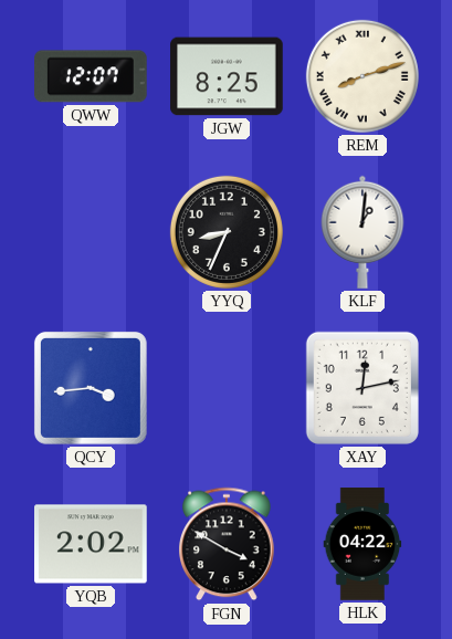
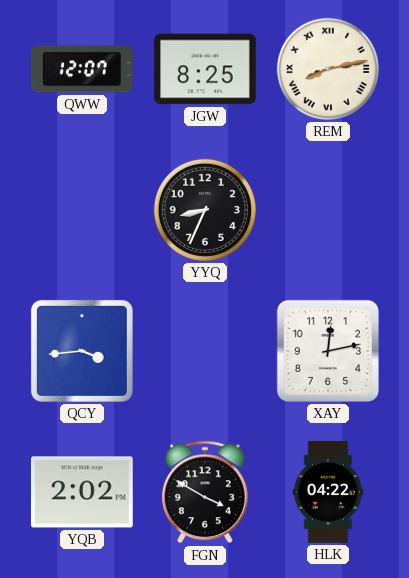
REM: 8:12 -> 8:13
KLF: 1:01 -> none
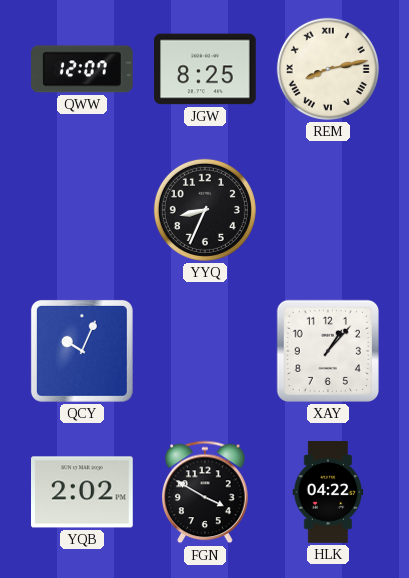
QCY: 3:44 -> 10:04
XAY: 12:13 -> 1:07
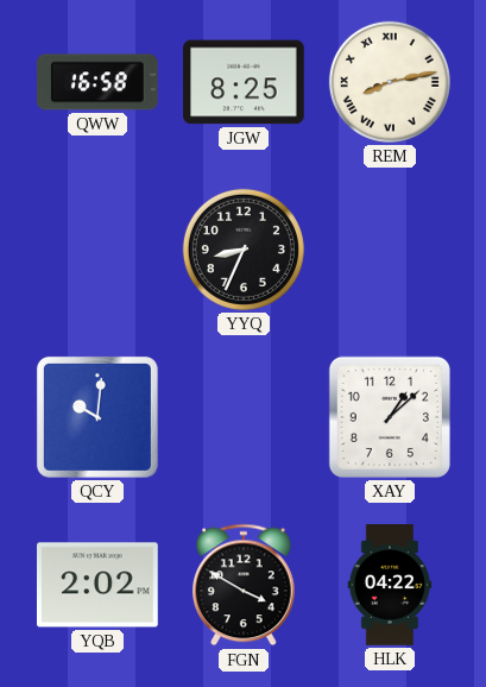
QWW: 12:07 -> 16:58
QCY: 10:04 -> 10:01
XAY: 1:07 -> 1:08
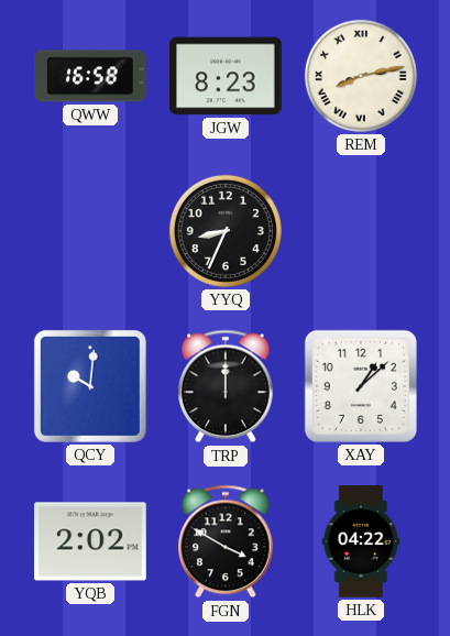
JGW: 8:25 -> 8:23
TRP: none -> 12:00
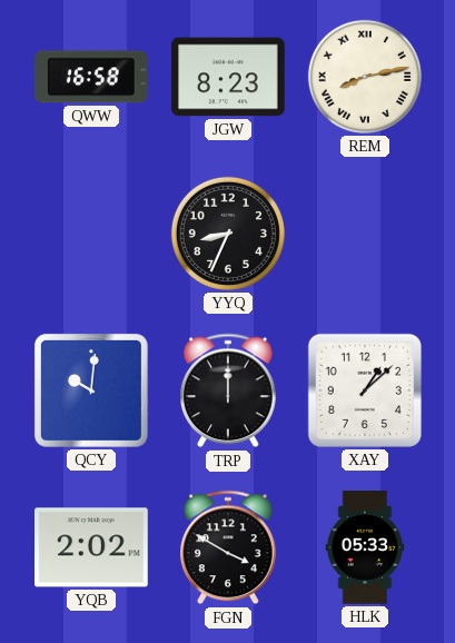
HLK: 04:22 -> 05:33
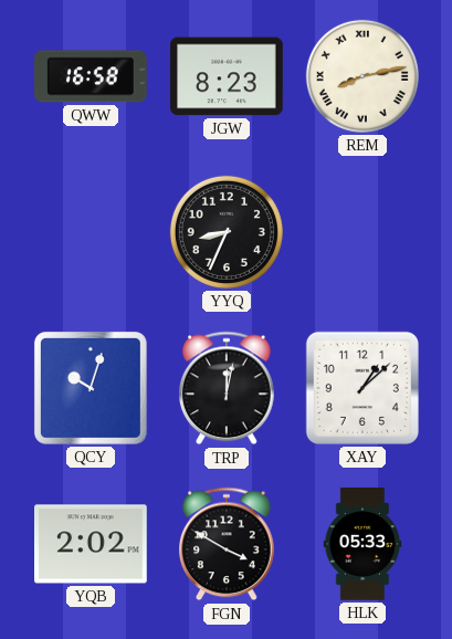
QCY: 10:01 -> 10:03
TRP: 12:00 -> 12:02
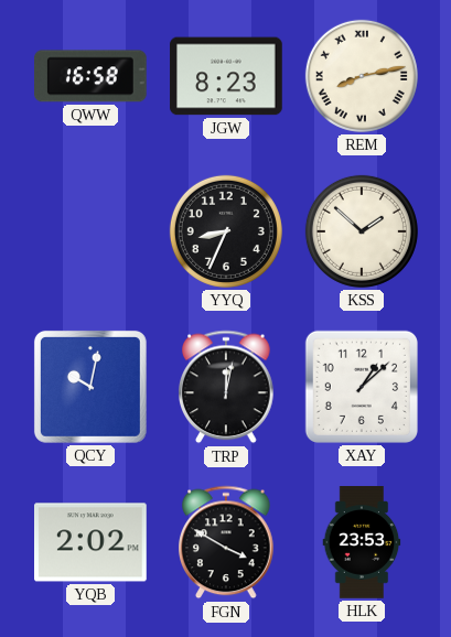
KSS: none -> 1:52
QCY: 10:03 -> 10:02
HLK: 05:33 -> 23:53
